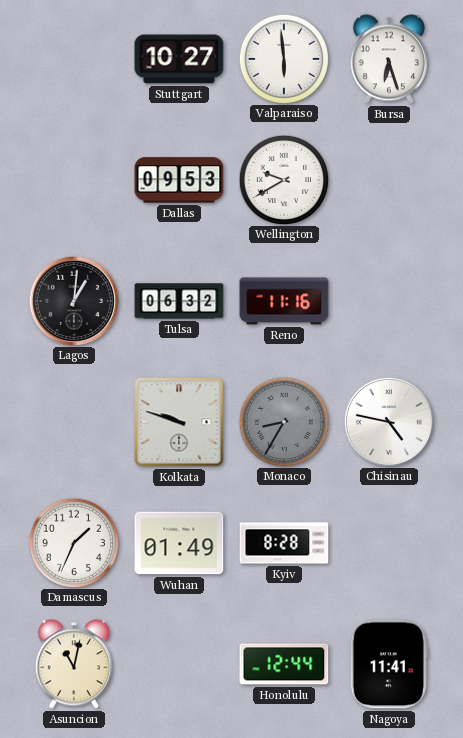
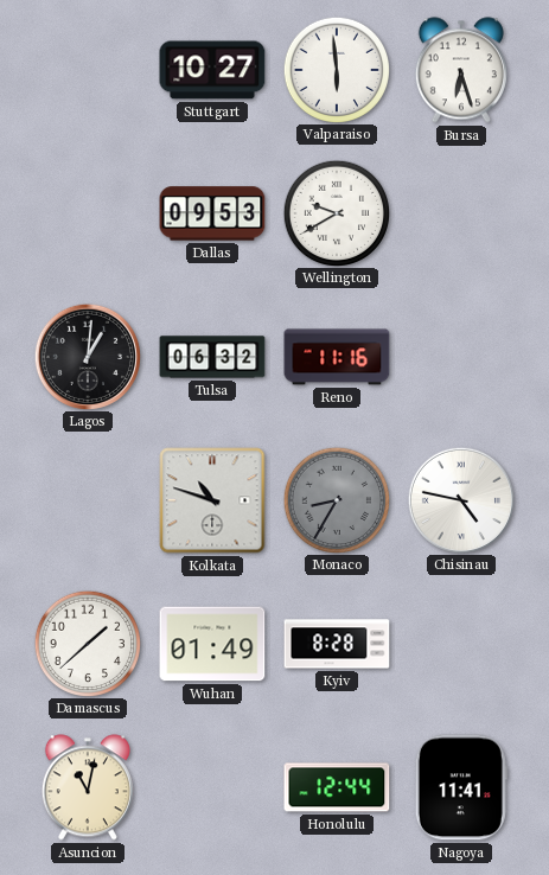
Kolkata: 9:48 -> 10:48
Damascus: 1:34 -> 1:38
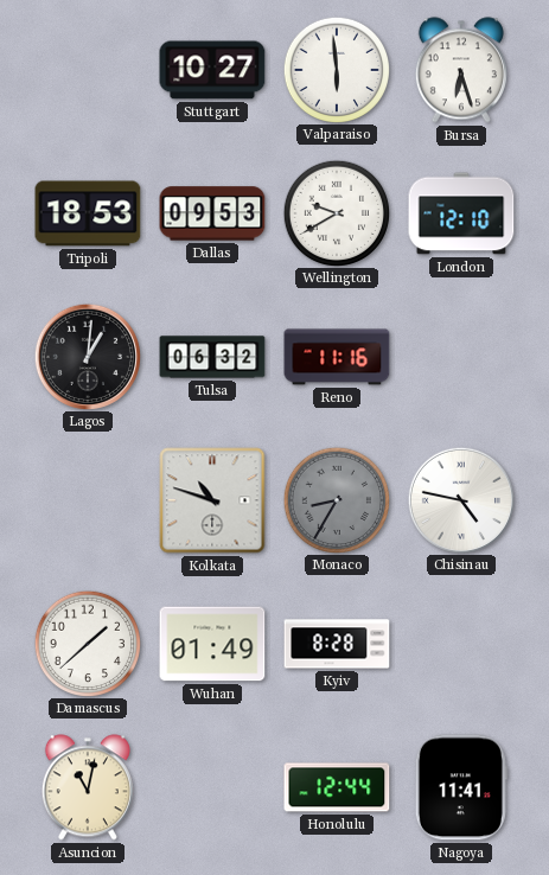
Tripoli: none -> 18:53
London: none -> 12:10
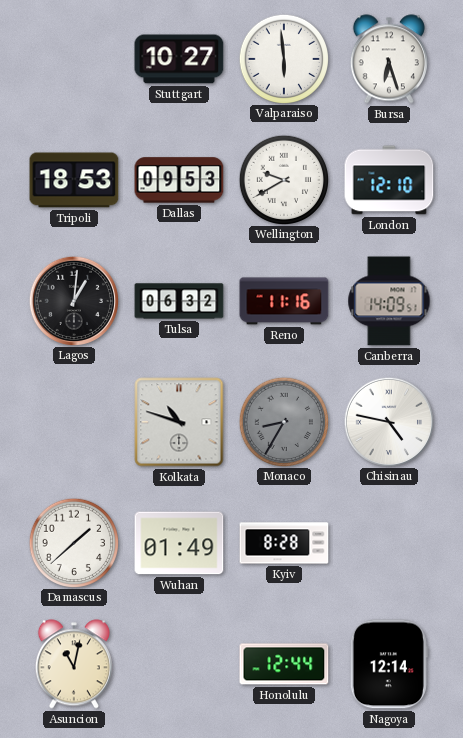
Canberra: none -> 14:09
Nagoya: 11:41 -> 12:14
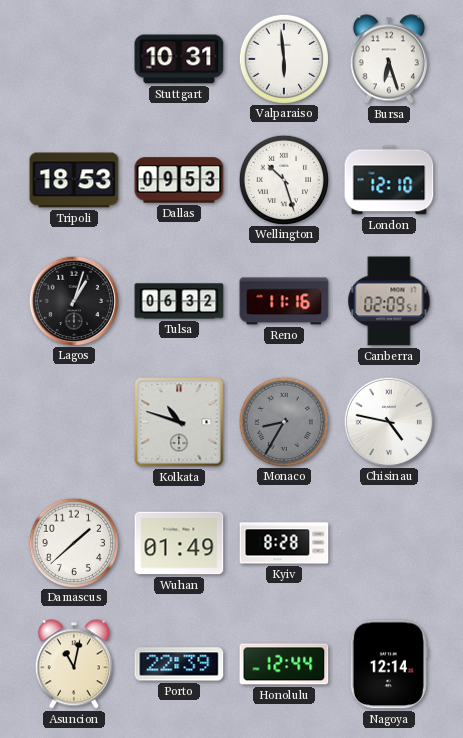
Stuttgart: 10:27 -> 10:31
Wellington: 9:40 -> 10:27
Lagos: 1:01 -> 1:03
Canberra: 14:09 -> 02:09
Porto: none -> 22:39
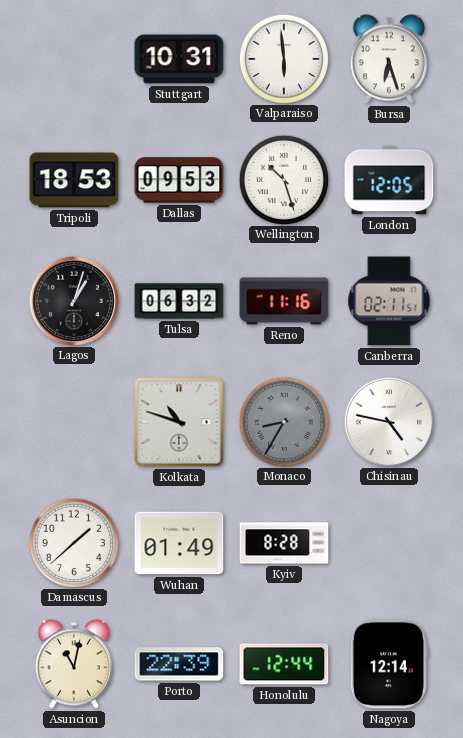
London: 12:10 -> 12:05
Canberra: 02:09 -> 02:11
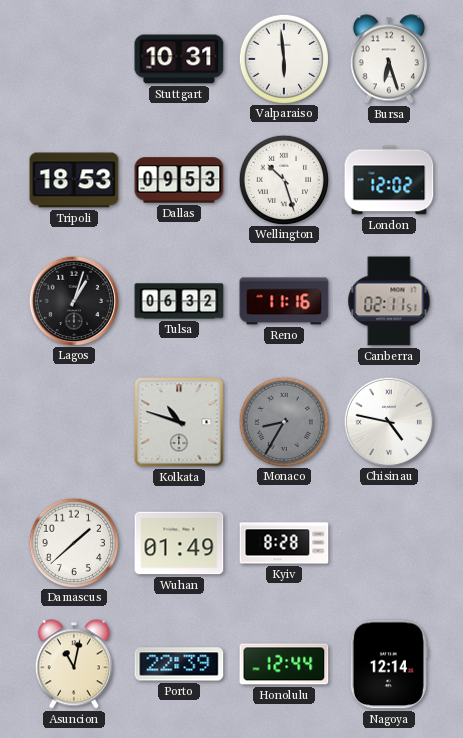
London: 12:05 -> 12:02
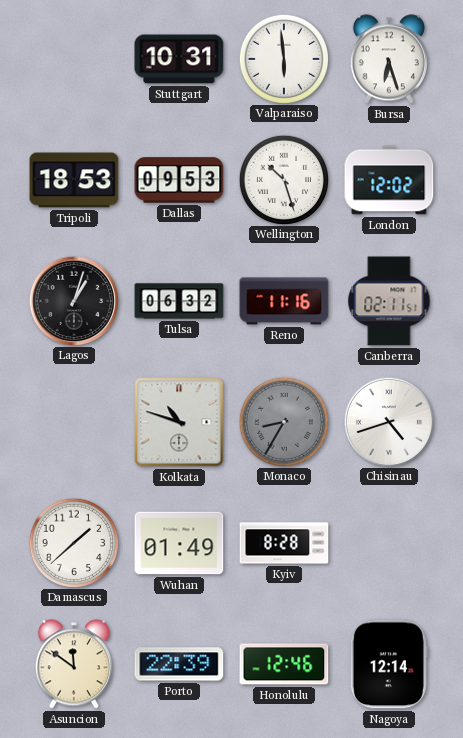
Chisinau: 4:47 -> 4:42
Asuncion: 11:02 -> 11:51
Honolulu: 12:44 -> 12:46
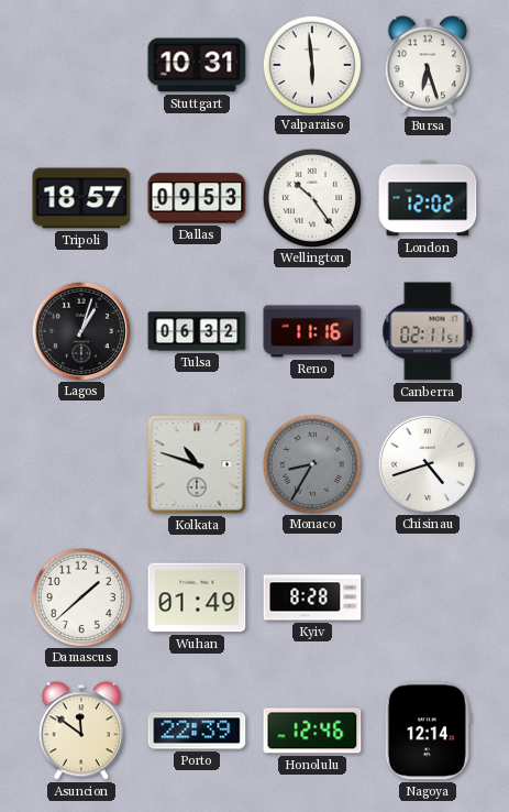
Tripoli: 18:53 -> 18:57
Wellington: 10:27 -> 10:24
